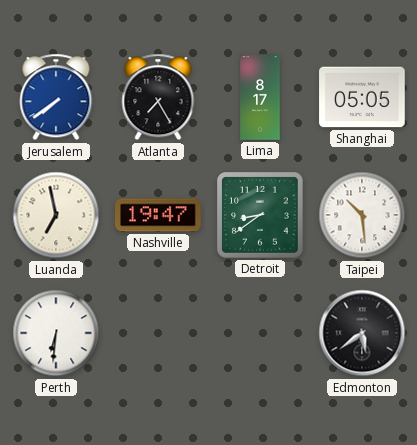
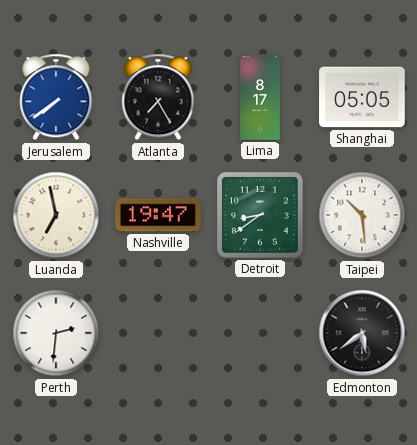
Perth: 6:31 -> 2:31
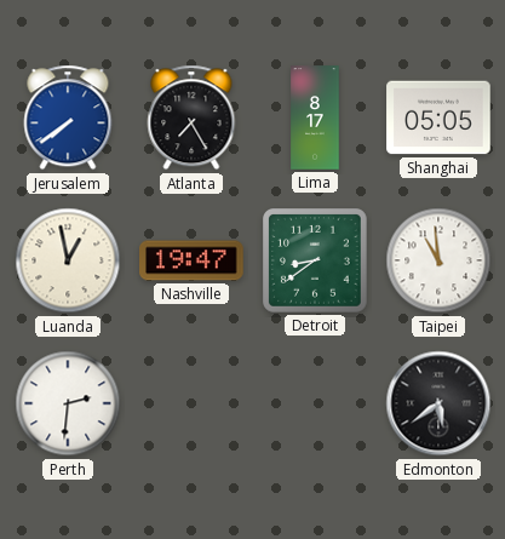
Luanda: 6:58 -> 12:58
Taipei: 10:29 -> 10:59
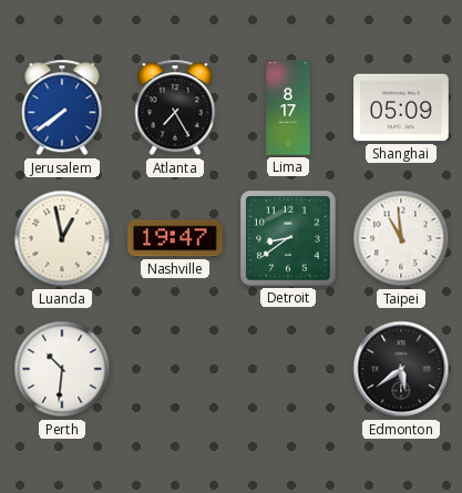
Shanghai: 05:05 -> 05:09
Perth: 2:31 -> 10:31
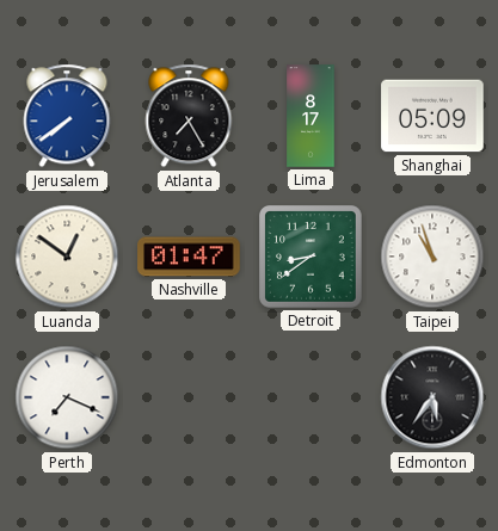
Luanda: 12:58 -> 12:51
Nashville: 19:47 -> 01:47
Taipei: 10:59 -> 10:57
Perth: 10:31 -> 7:19
Edmonton: 5:39 -> 5:36
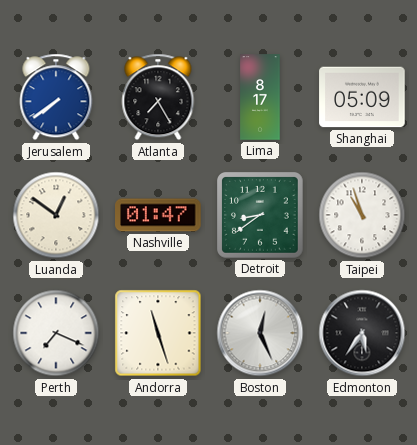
Andorra: none -> 11:27
Boston: none -> 12:26
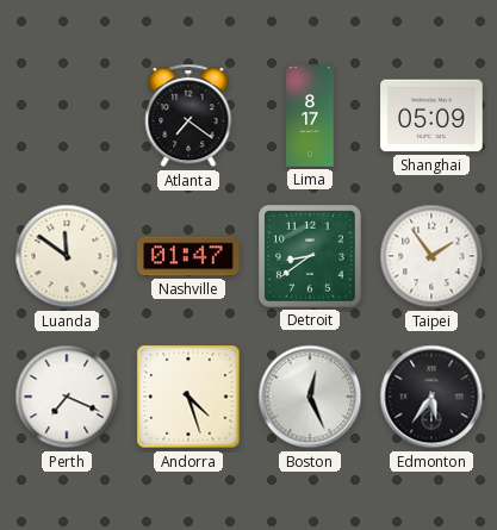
Jerusalem: 7:39 -> none
Atlanta: 7:25 -> 7:21
Luanda: 12:51 -> 11:51
Taipei: 10:57 -> 1:54
Andorra: 11:27 -> 4:27
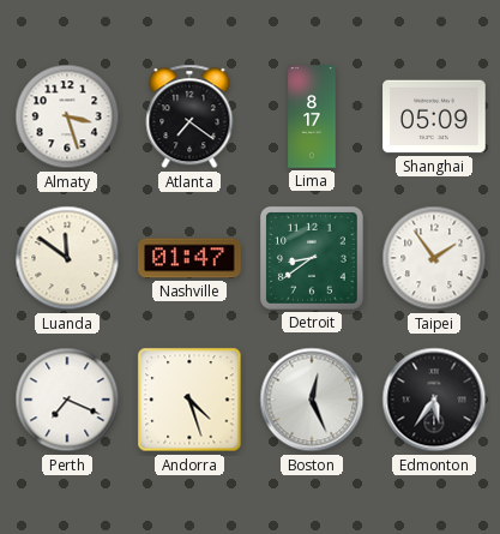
Almaty: none -> 3:27
